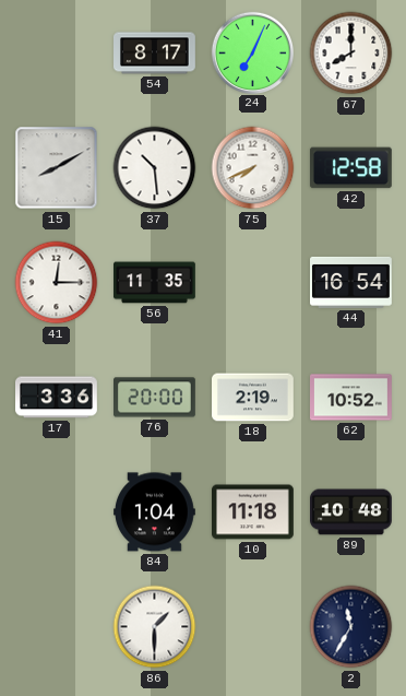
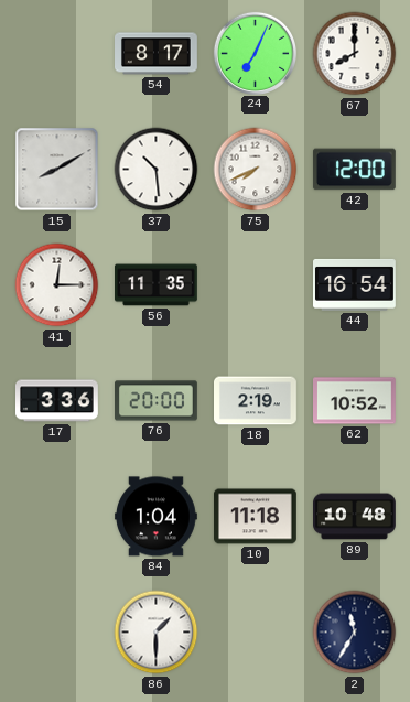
42: 12:58 -> 12:00
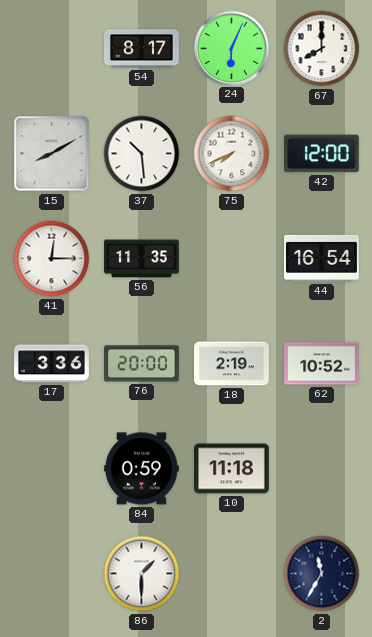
24: 7:04 -> 6:04
84: 1:04 -> 0:59
89: 10:48 -> none
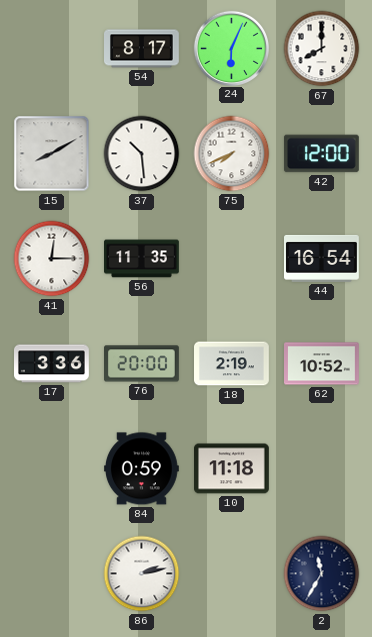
86: 1:30 -> 2:13
